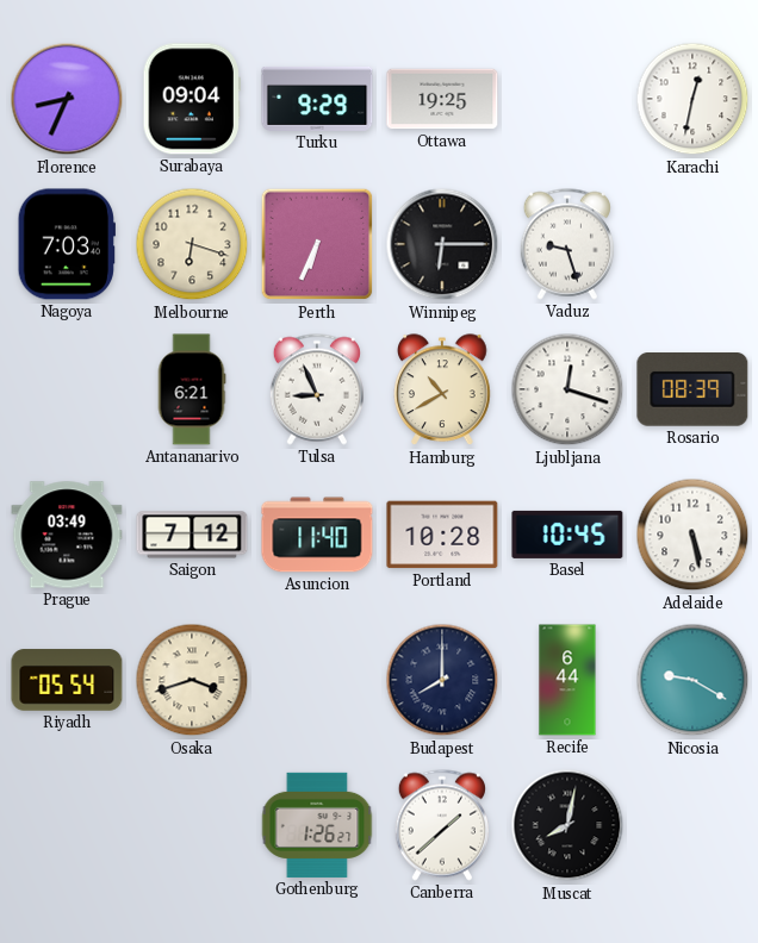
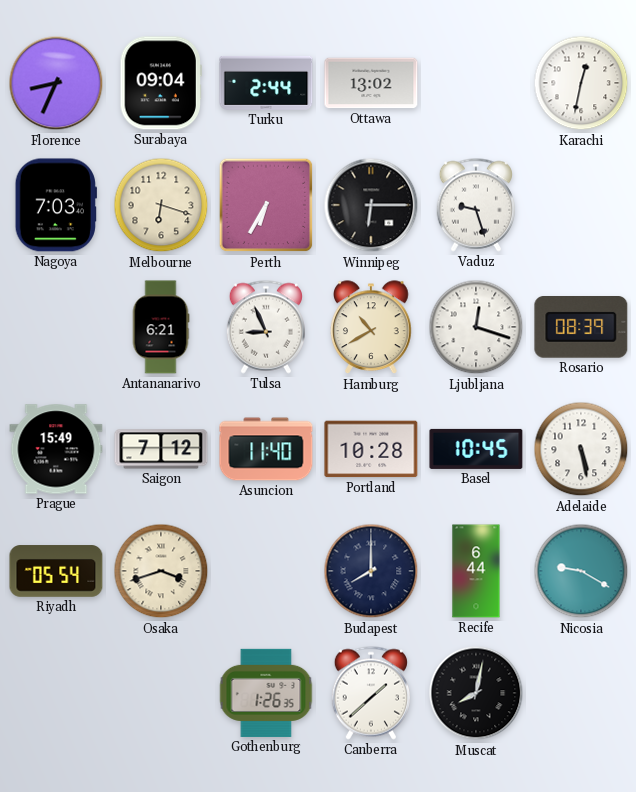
Turku: 9:29 -> 2:44
Ottawa: 19:25 -> 13:02
Perth: 6:34 -> 6:35
Prague: 03:49 -> 15:49
Gothenburg: 1:26:27 -> 1:26:35
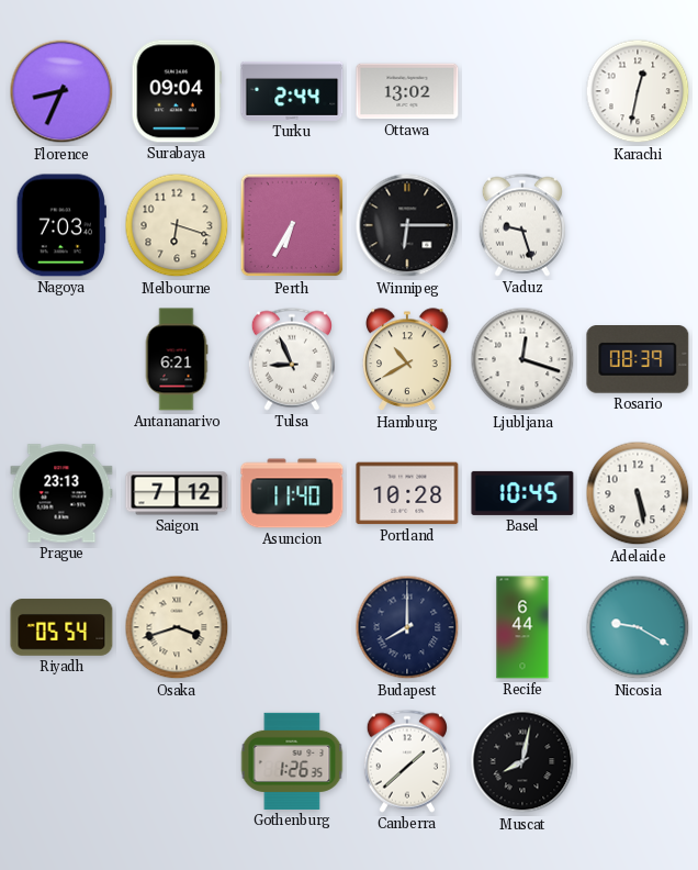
Prague: 15:49 -> 23:13
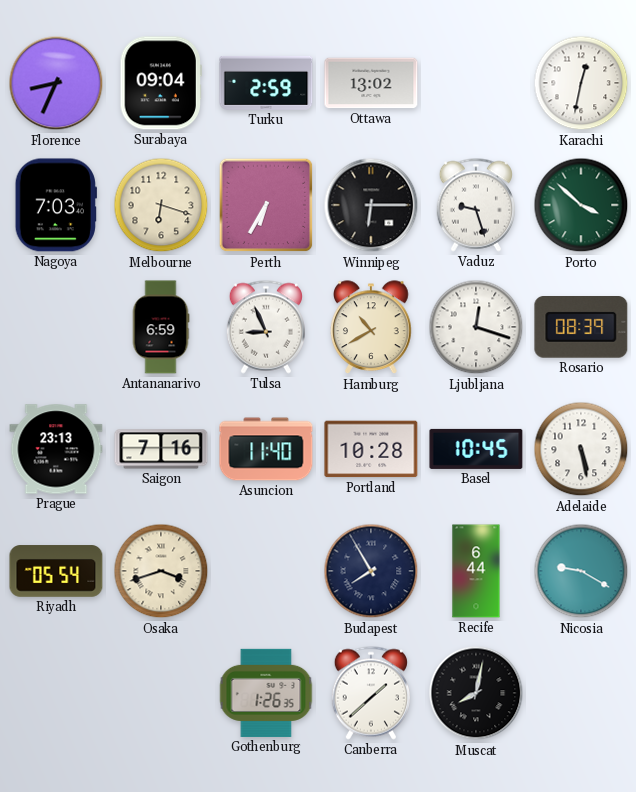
Turku: 2:44 -> 2:59
Porto: none -> 3:52
Antananarivo: 6:21 -> 6:59
Saigon: 7:12 -> 7:16
Budapest: 8:00 -> 7:55
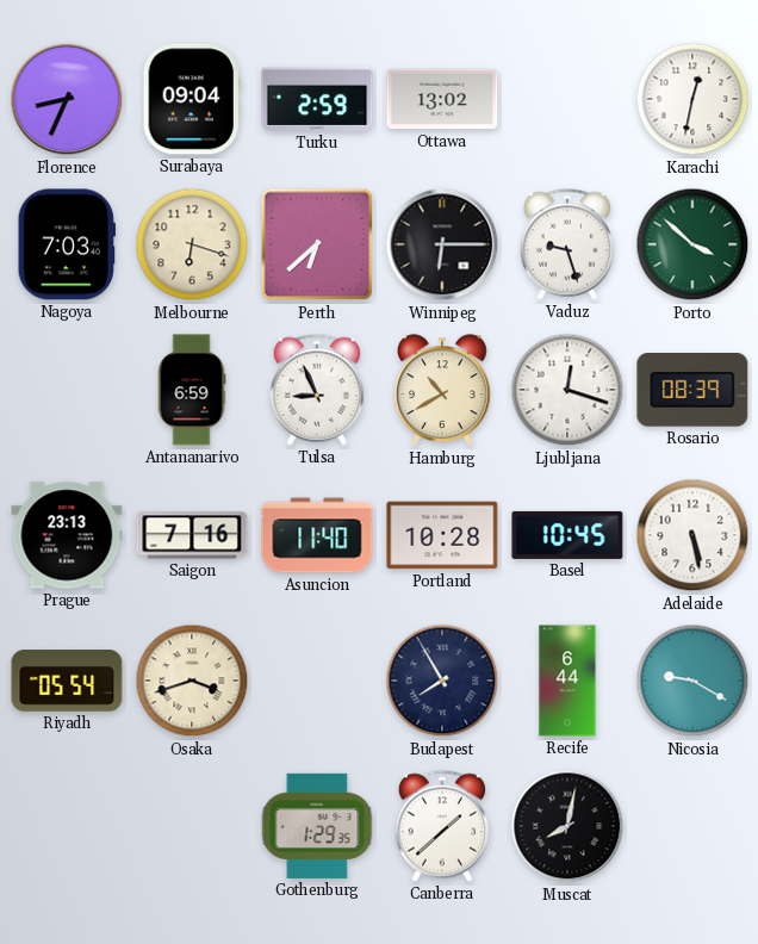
Perth: 6:35 -> 6:38
Gothenburg: 1:26 -> 1:29
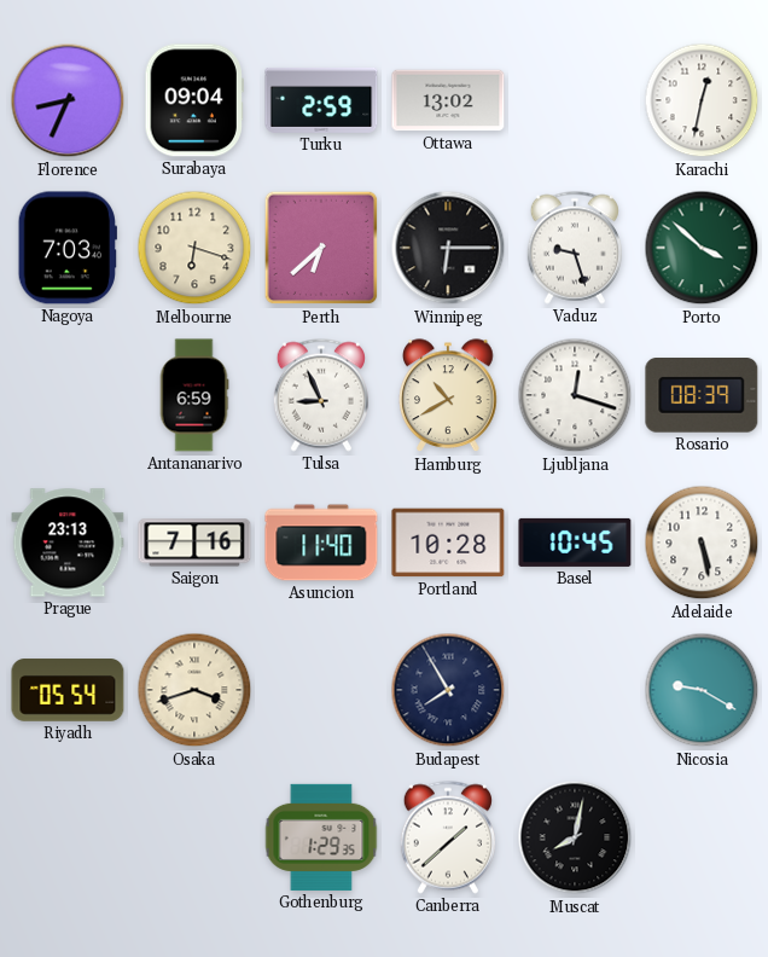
Recife: 6:44 -> none
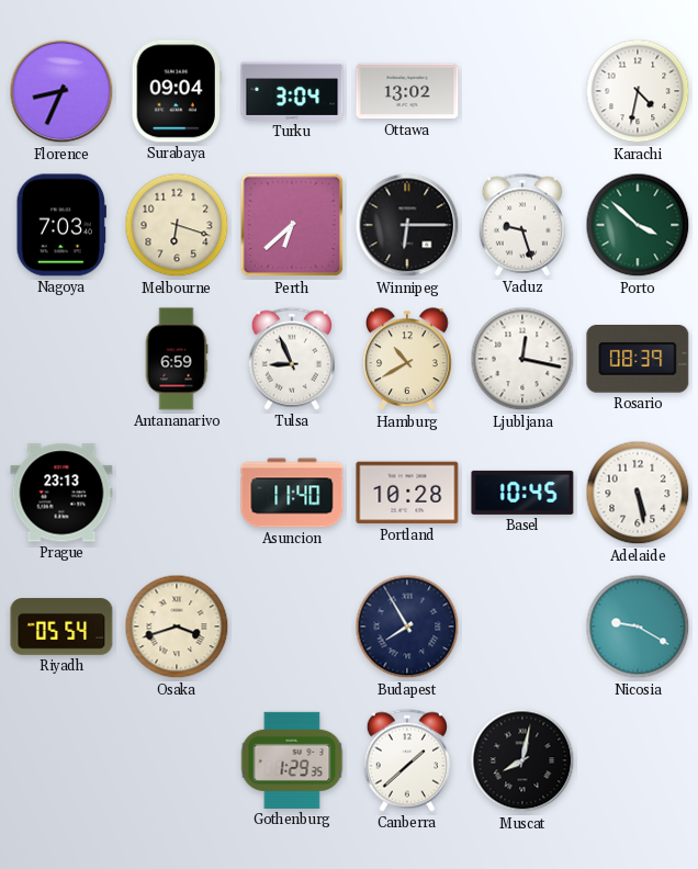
Turku: 2:59 -> 3:04
Karachi: 12:32 -> 4:32
Ljubljana: 12:18 -> 12:17
Saigon: 7:16 -> none
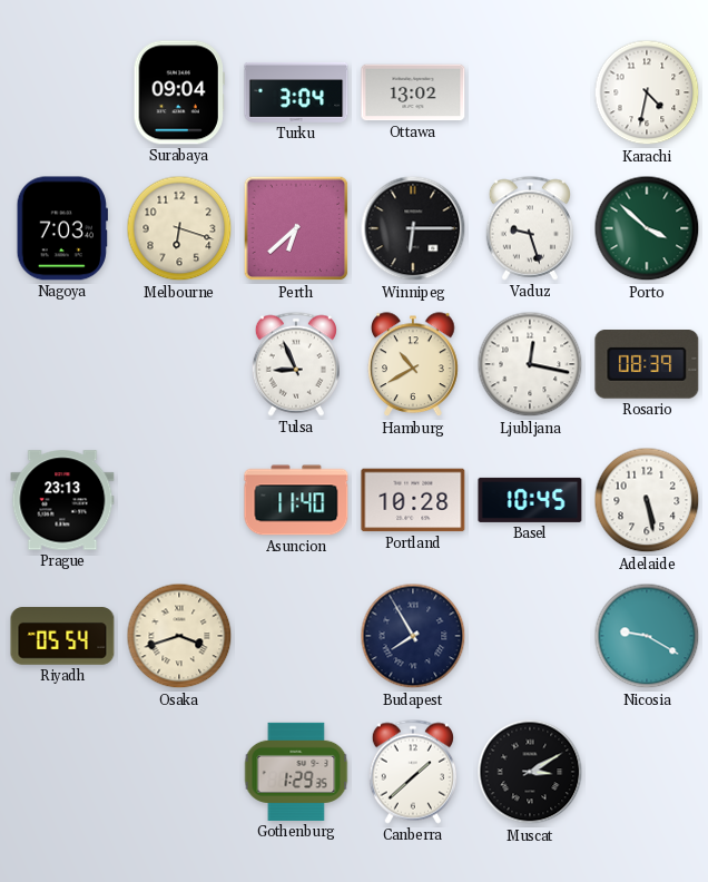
Florence: 8:34 -> none
Antananarivo: 6:59 -> none
Muscat: 8:02 -> 3:10
